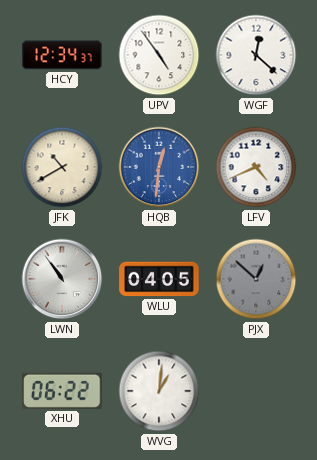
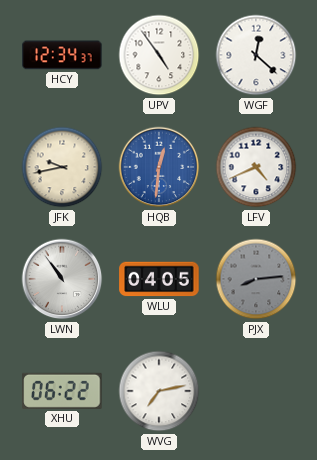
JFK: 10:40 -> 9:43
PJX: 12:52 -> 8:14
WVG: 1:01 -> 7:13
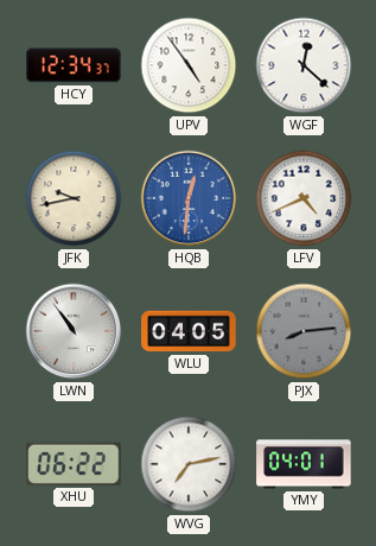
YMY: none -> 04:01
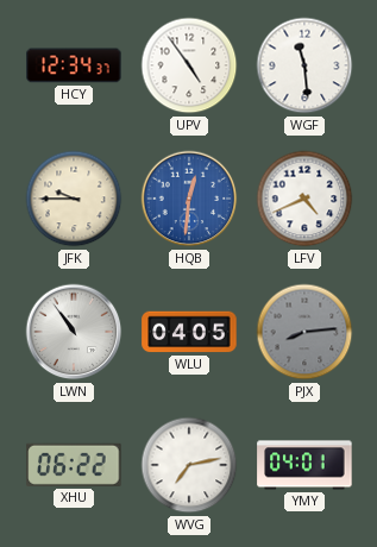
WGF: 12:22 -> 11:29
JFK: 9:43 -> 9:45
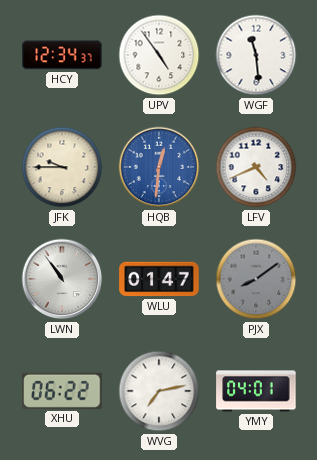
WLU: 04:05 -> 01:47
PJX: 8:14 -> 8:09
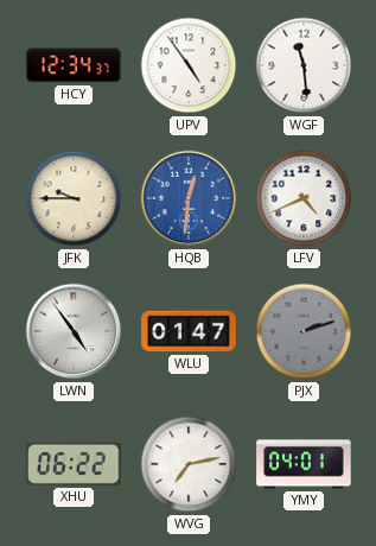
LWN: 10:54 -> 4:54
PJX: 8:09 -> 2:12
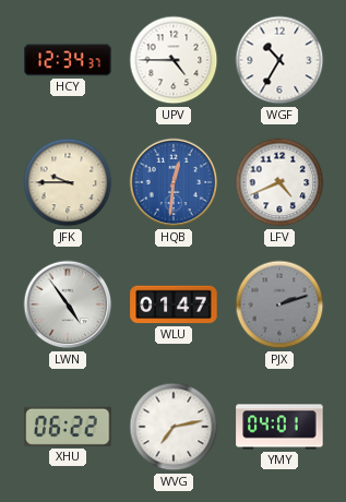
UPV: 4:54 -> 4:45
WGF: 11:29 -> 10:35
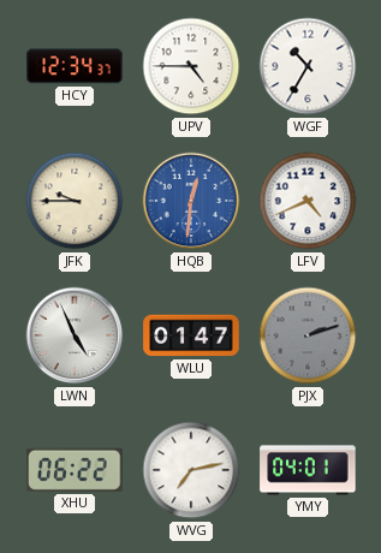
LWN: 4:54 -> 4:56
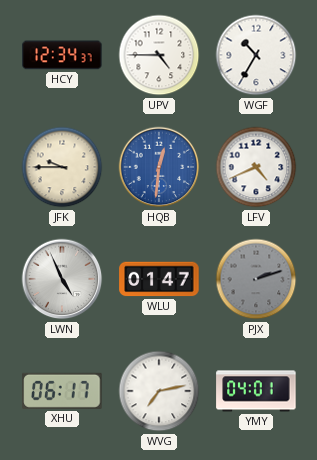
XHU: 06:22 -> 06:17
